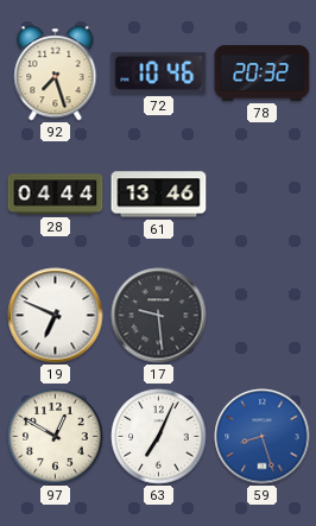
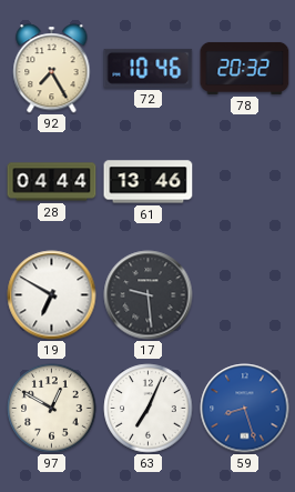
92: 7:27 -> 7:25
19: 6:49 -> 6:50
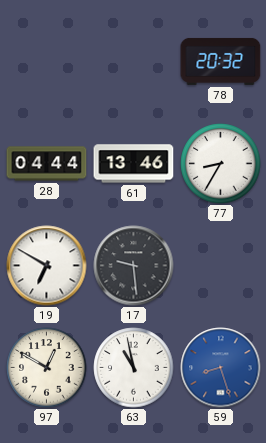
92: 7:25 -> none
72: 10:46 -> none
77: none -> 8:35
63: 7:04 -> 10:58
